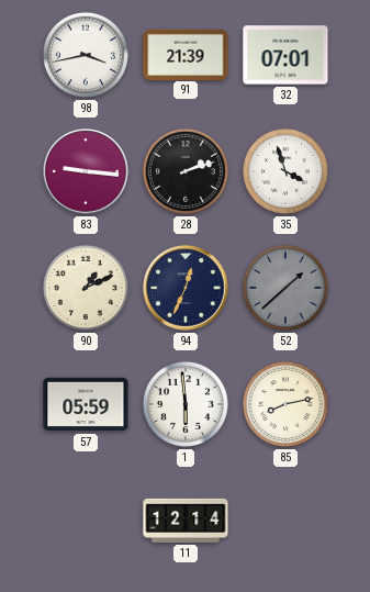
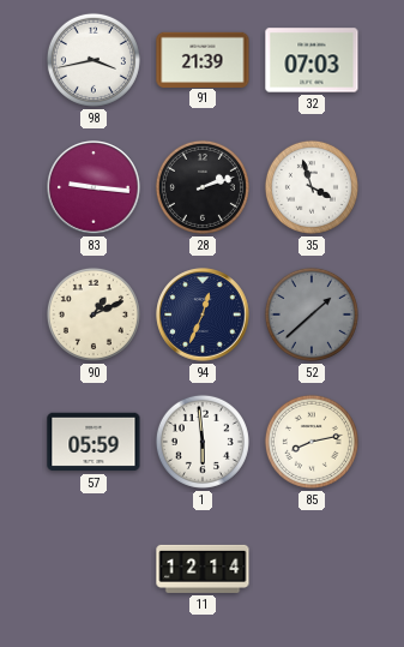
32: 07:01 -> 07:03
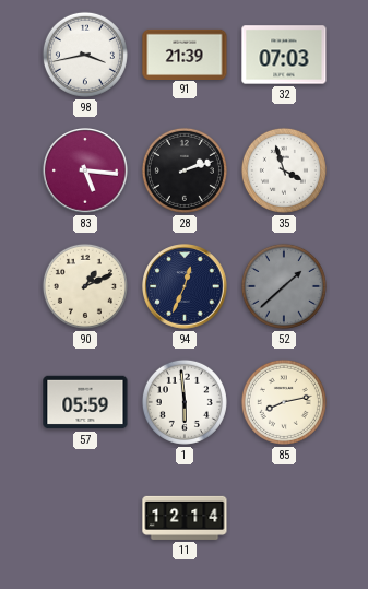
83: 9:16 -> 5:16
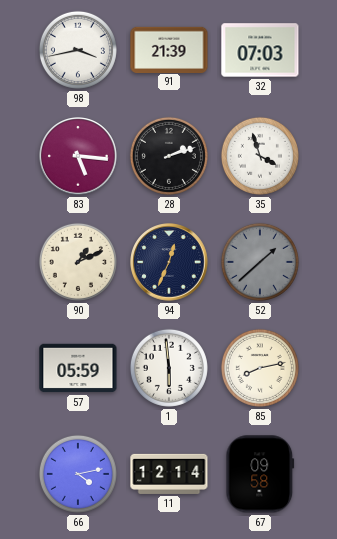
66: none -> 4:13
67: none -> 09:58
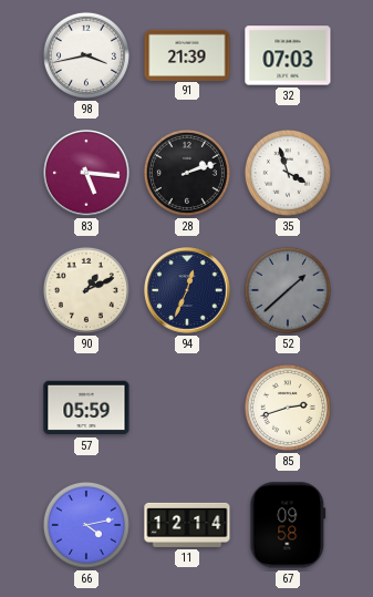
1: 5:59 -> none
85: 8:13 -> 2:42
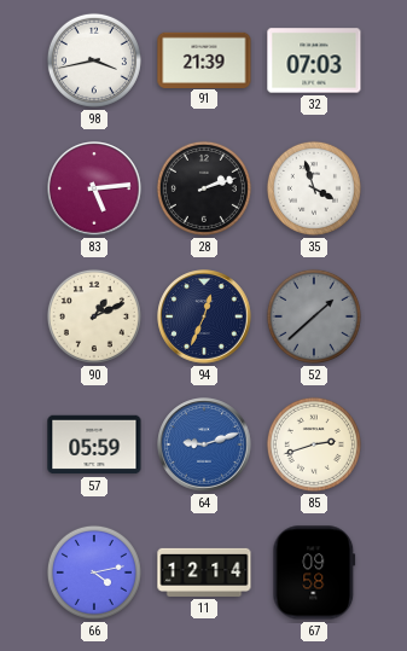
83: 5:16 -> 5:14
64: none -> 9:12
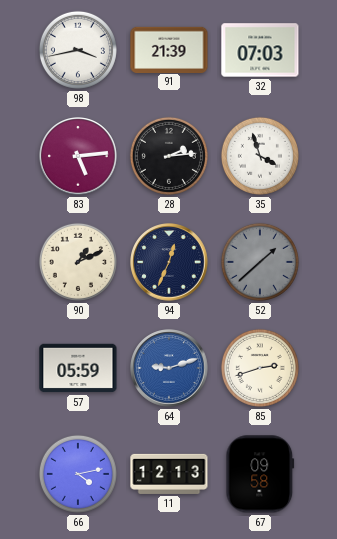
28: 2:12 -> 2:14
11: 12:14 -> 12:13
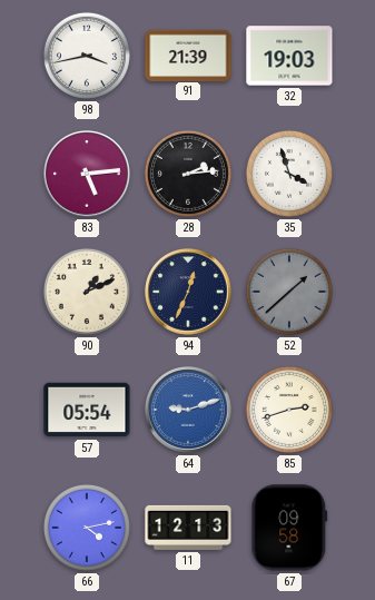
32: 07:03 -> 19:03
57: 05:59 -> 05:54
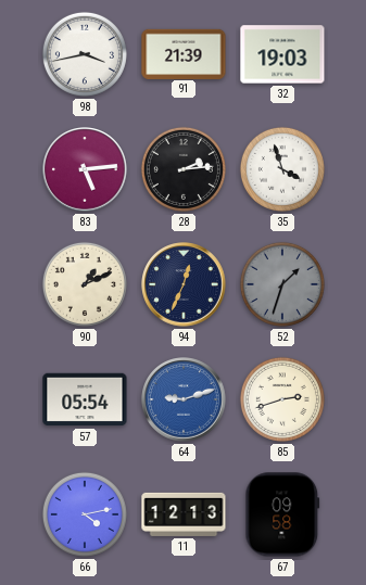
52: 1:38 -> 1:33
